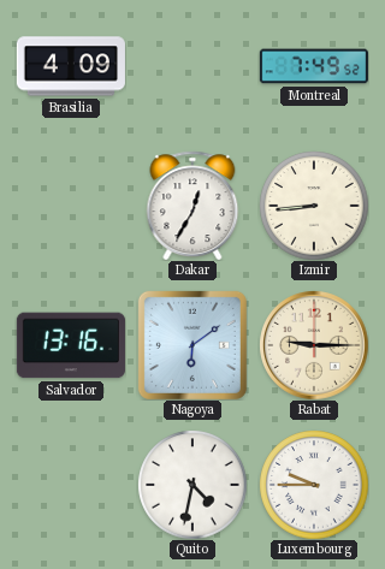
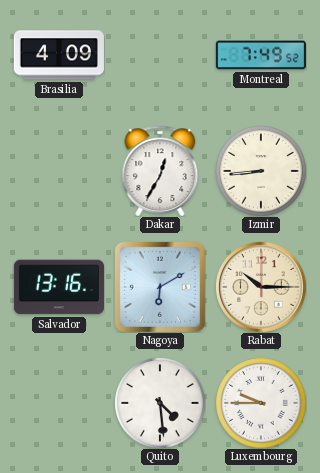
Nagoya: 6:09 -> 6:10
Rabat: 9:15 -> 10:15
Quito: 4:32 -> 4:29
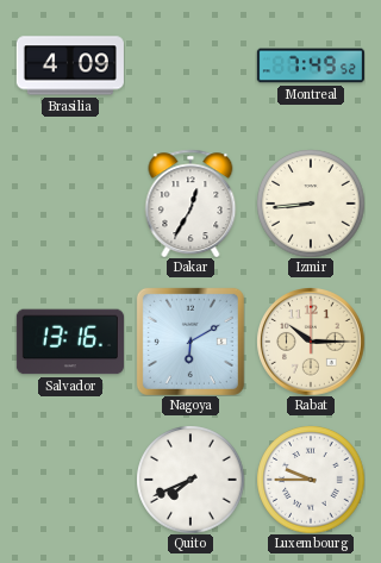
Quito: 4:29 -> 7:41
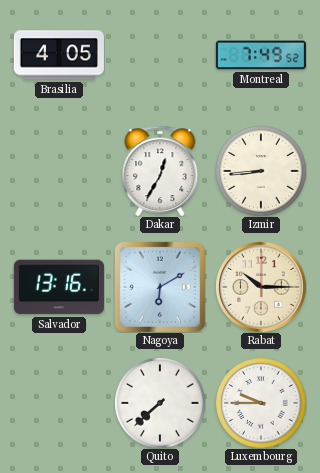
Brasilia: 4:09 -> 4:05
Quito: 7:41 -> 7:38
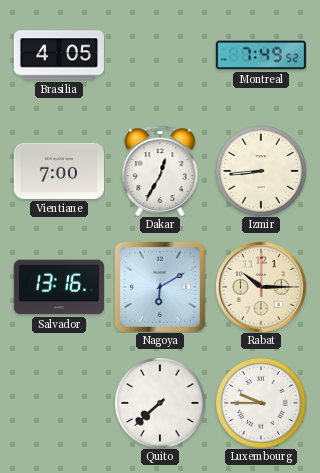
Vientiane: none -> 7:00
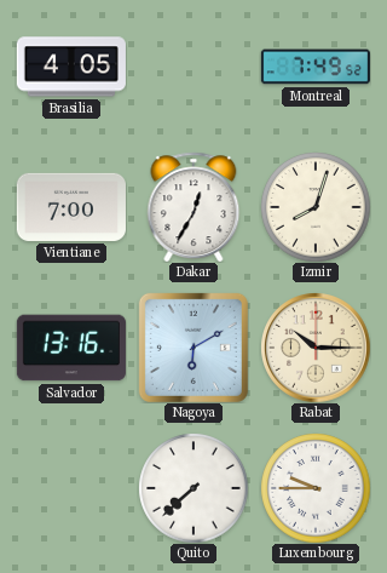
Izmir: 8:44 -> 8:03
